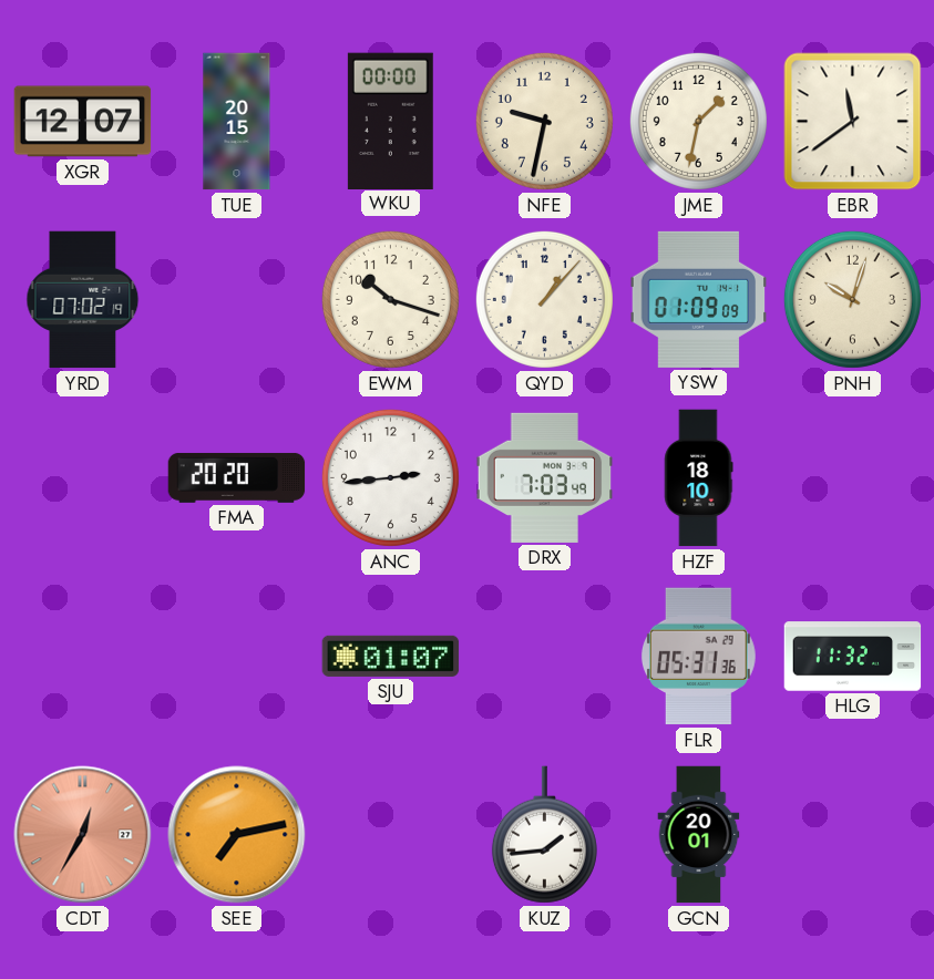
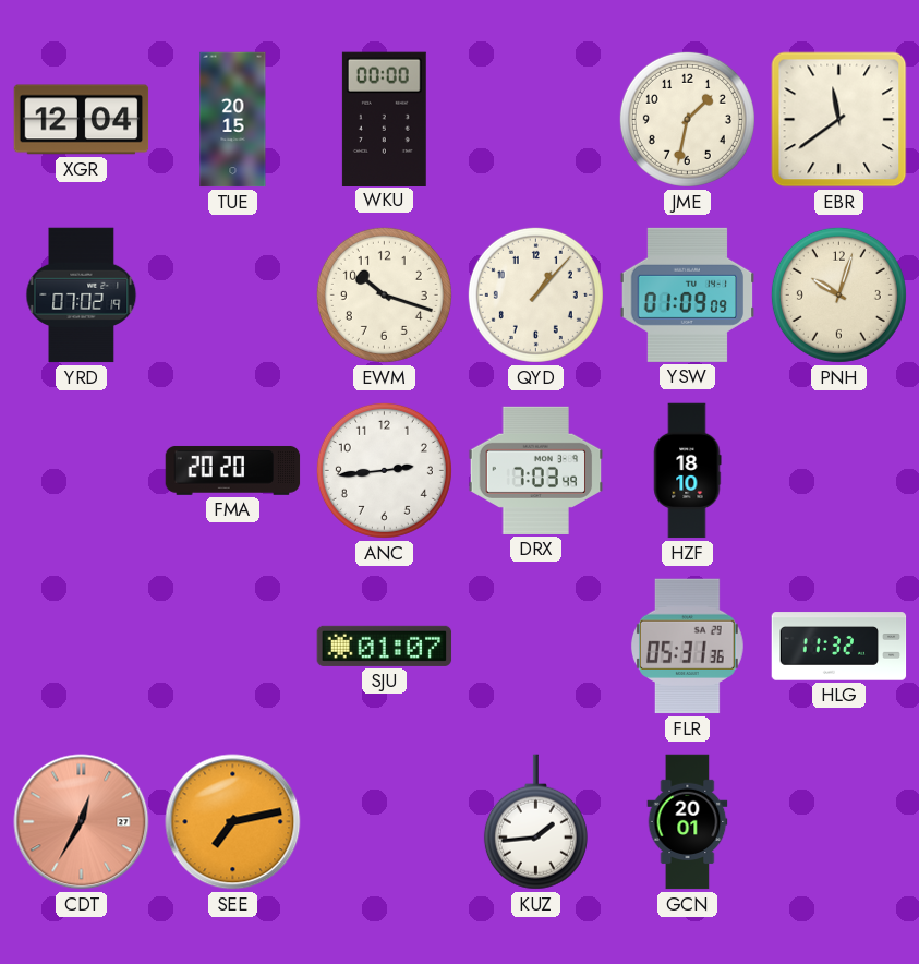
XGR: 12:07 -> 12:04
NFE: 9:32 -> none
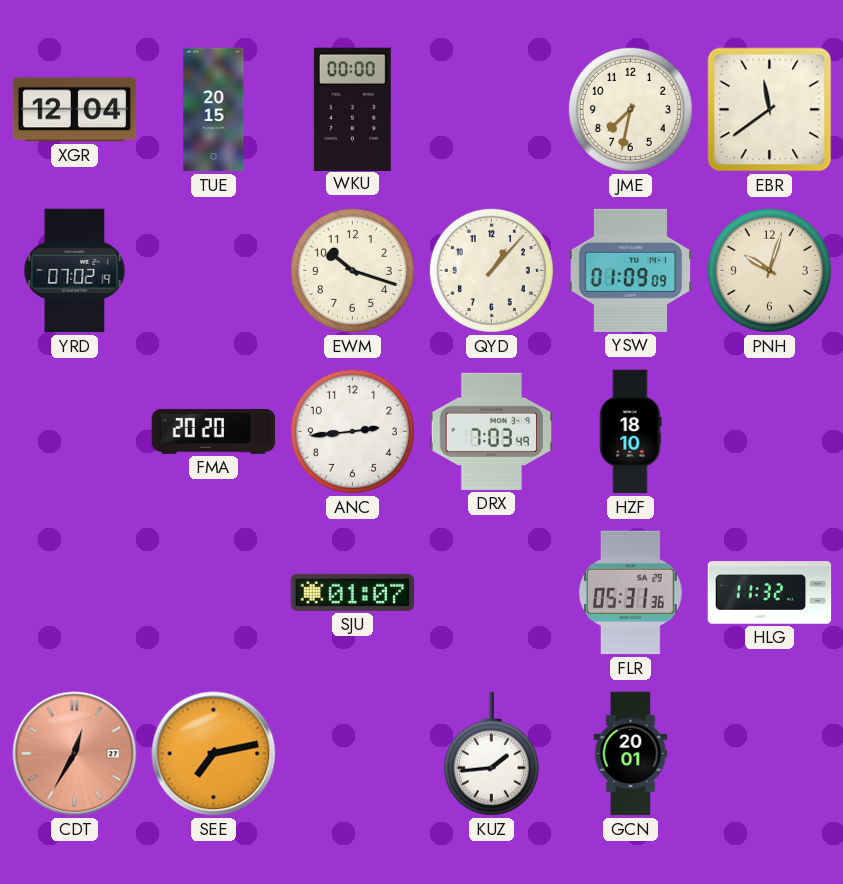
JME: 1:32 -> 7:32
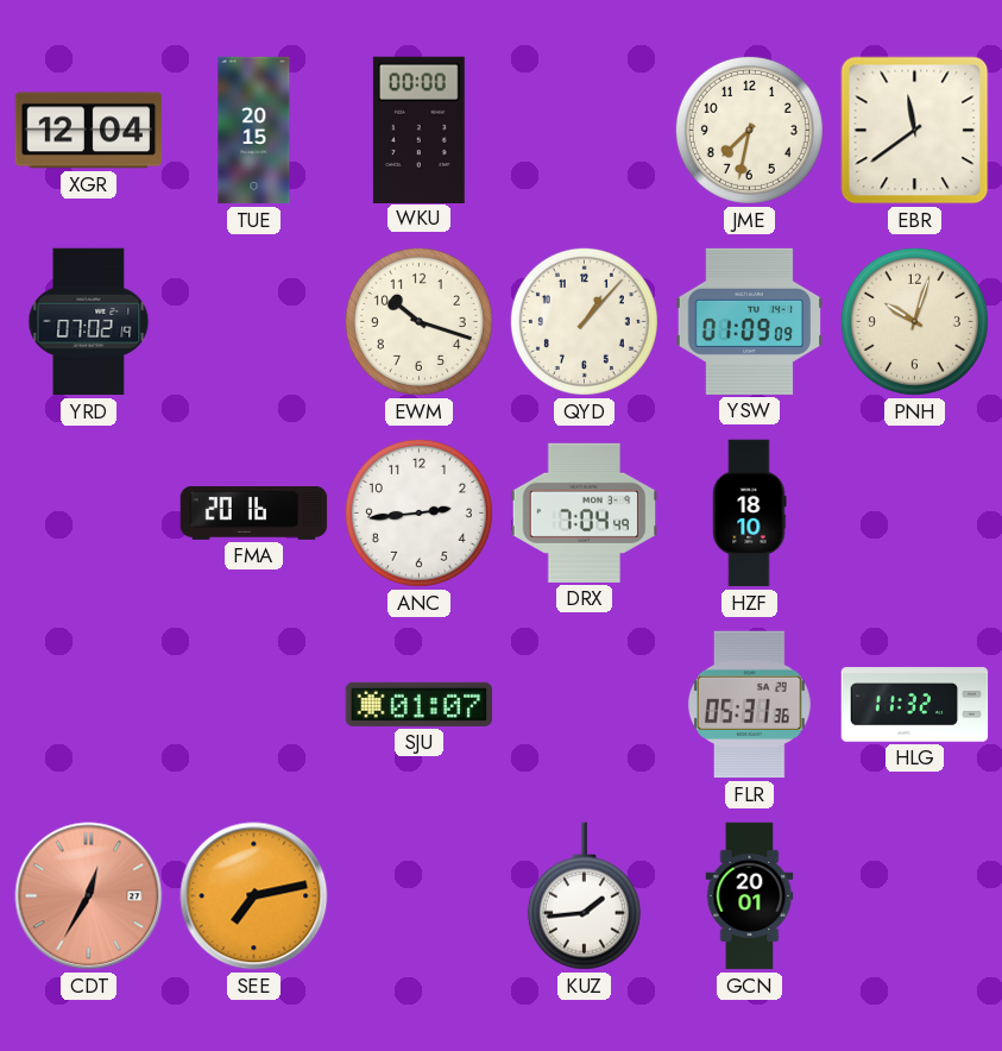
FMA: 20:20 -> 20:16
DRX: 7:03 -> 7:04
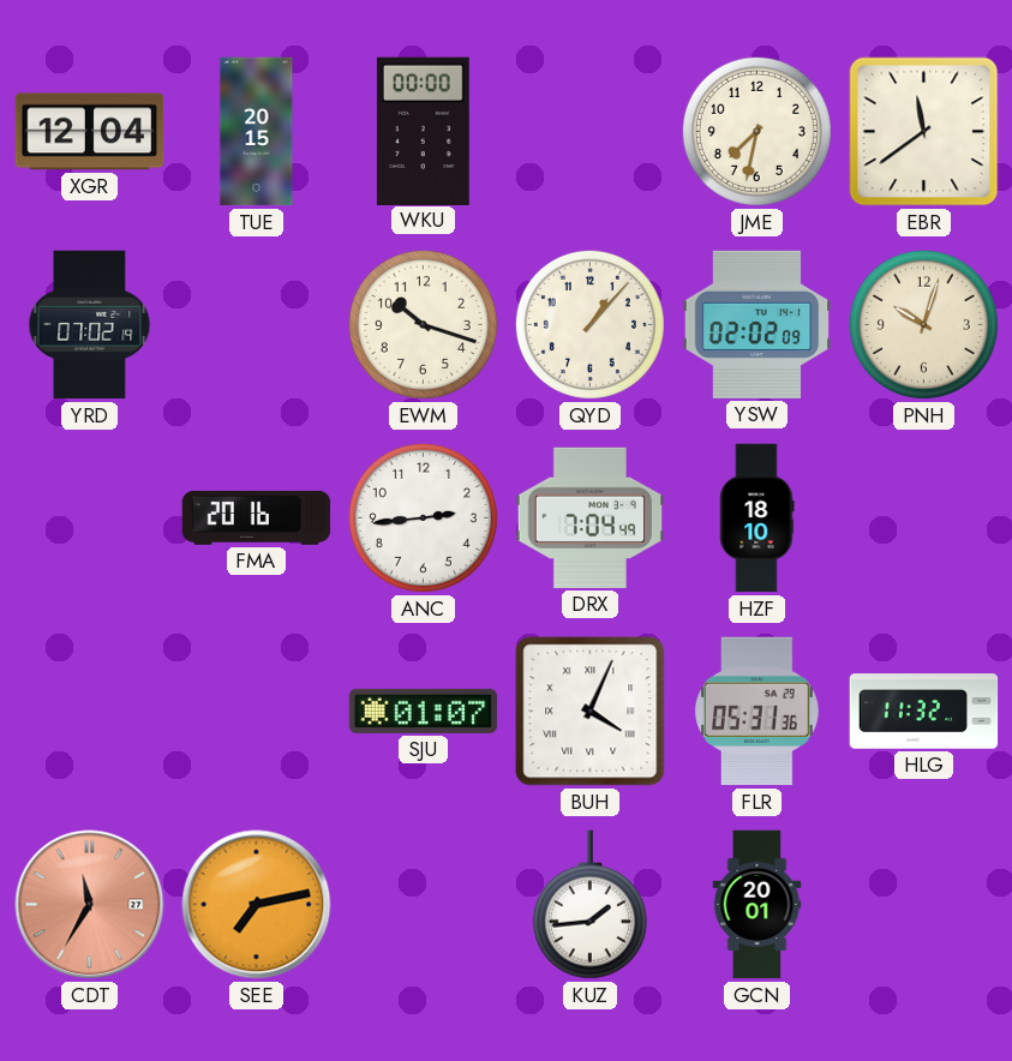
YSW: 01:09 -> 02:02
BUH: none -> 4:04
CDT: 12:35 -> 11:35
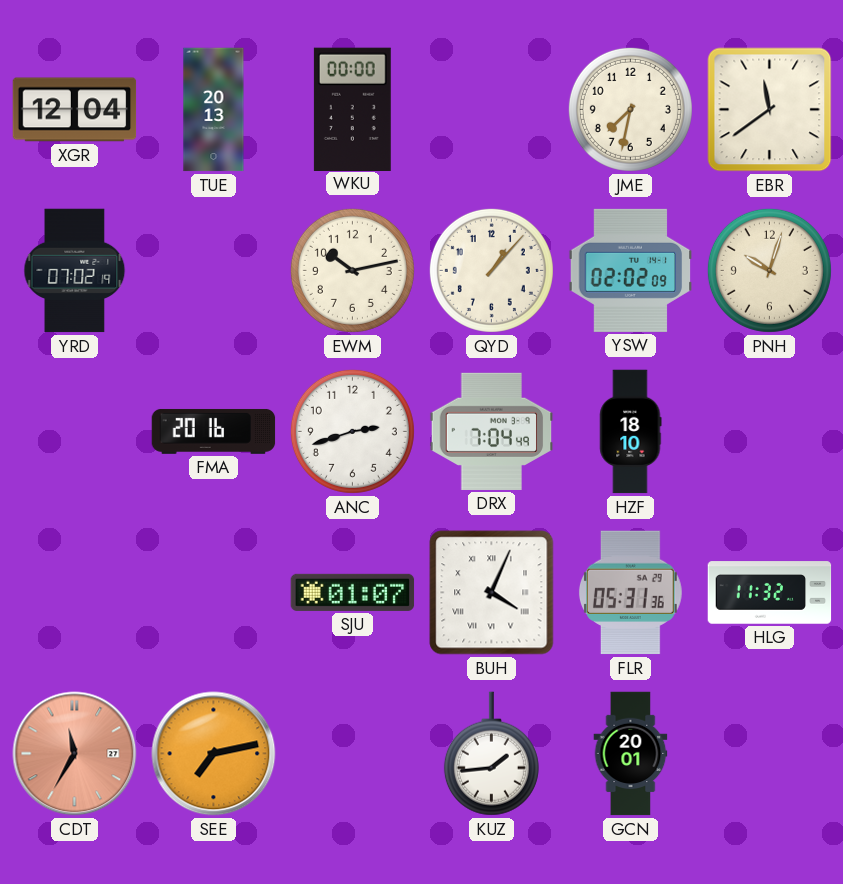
TUE: 20:15 -> 20:13
EWM: 10:18 -> 10:13
ANC: 2:44 -> 2:42
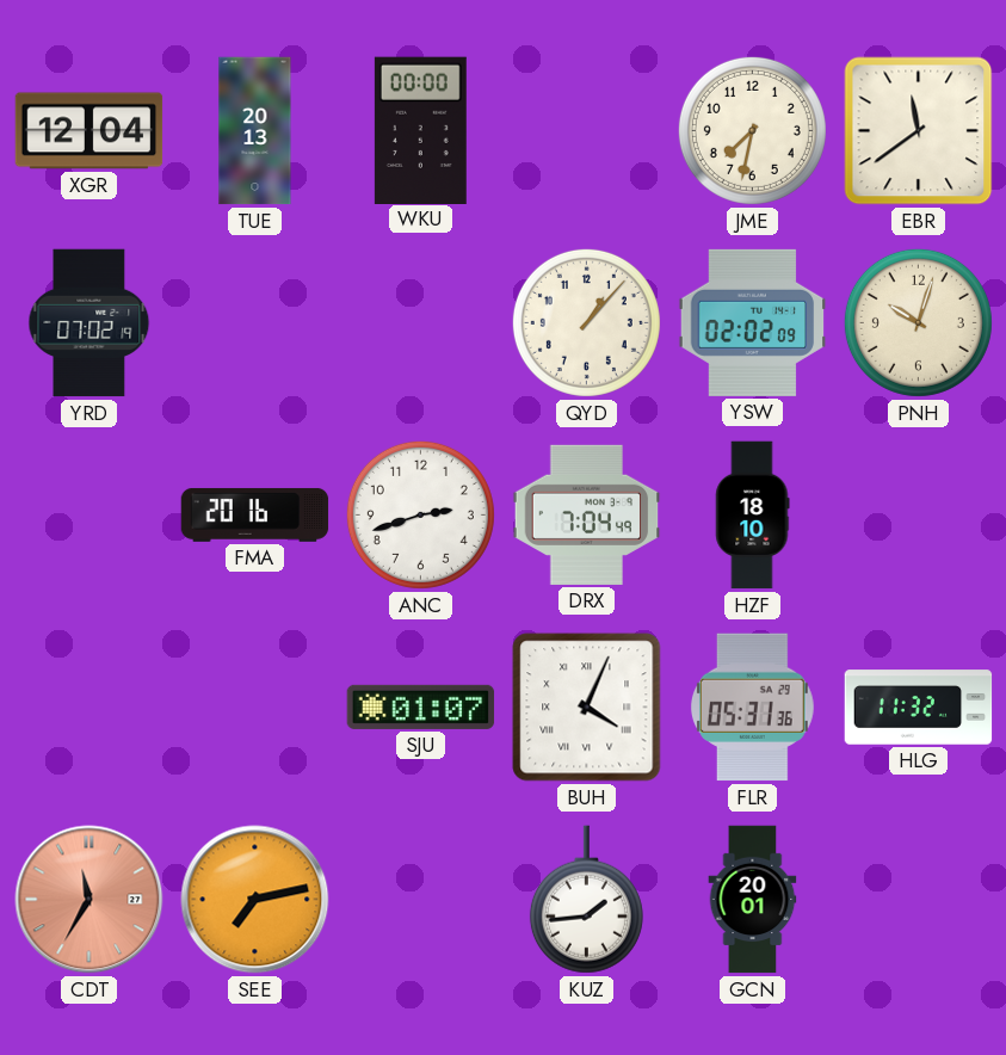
EWM: 10:13 -> none
